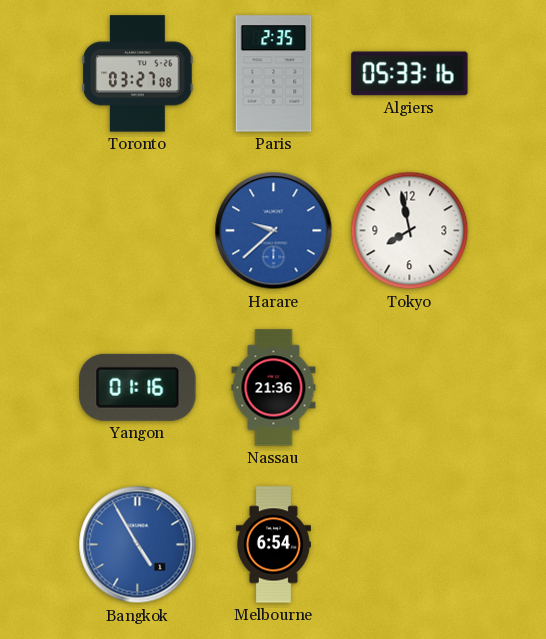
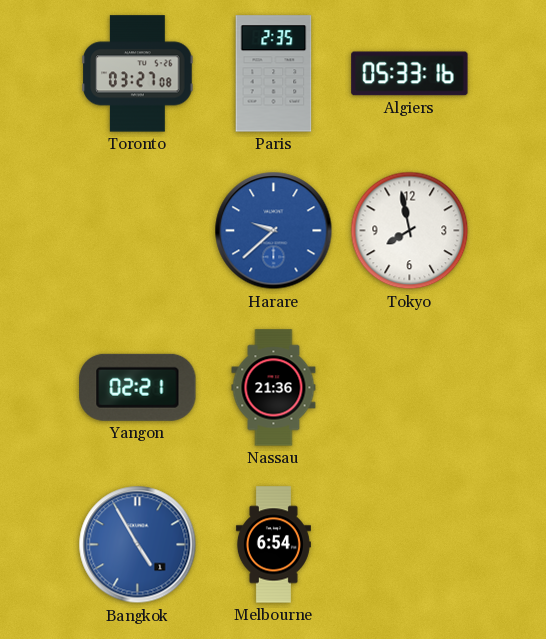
Yangon: 01:16 -> 02:21
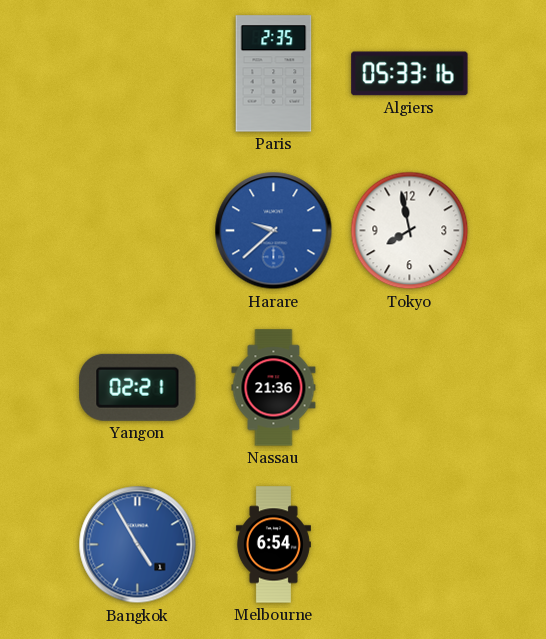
Toronto: 03:27 -> none
